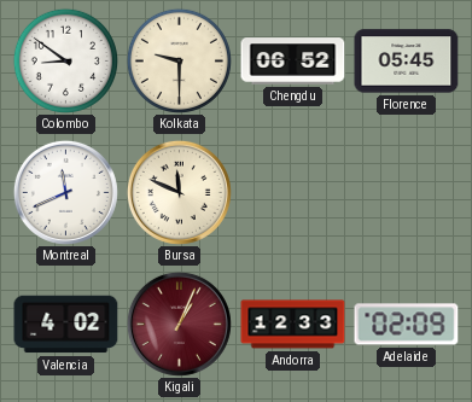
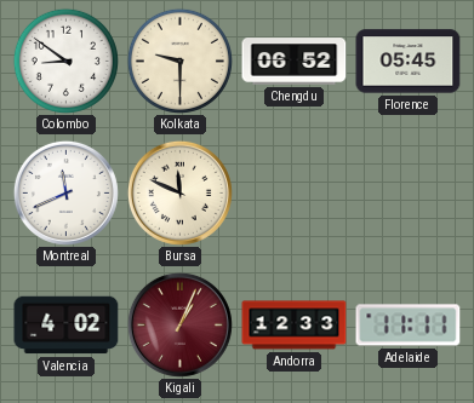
Adelaide: 02:09 -> 11:11
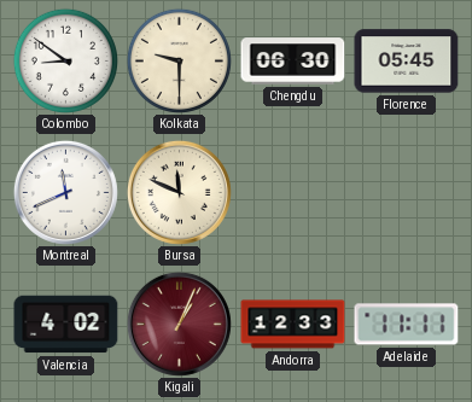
Chengdu: 06:52 -> 06:30
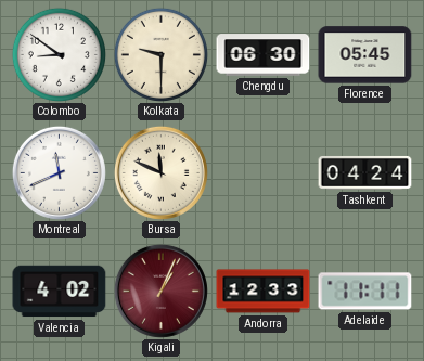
Tashkent: none -> 04:24
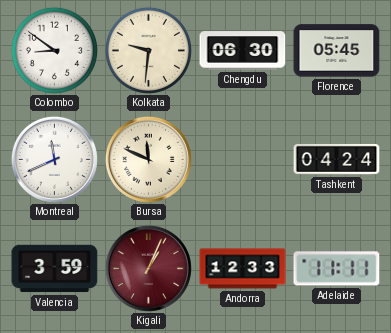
Kolkata: 9:30 -> 9:31
Valencia: 4:02 -> 3:59
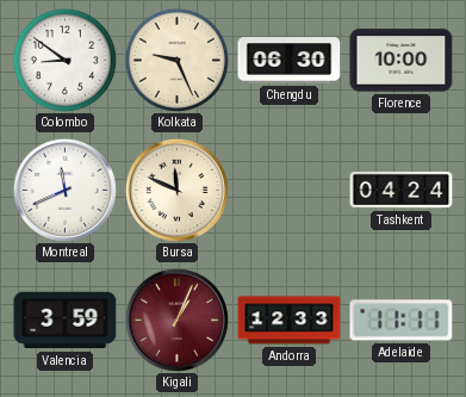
Kolkata: 9:31 -> 9:26
Florence: 05:45 -> 10:00
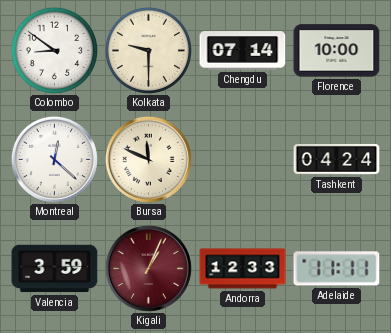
Kolkata: 9:26 -> 9:30
Chengdu: 06:30 -> 07:14
Montreal: 11:41 -> 12:22
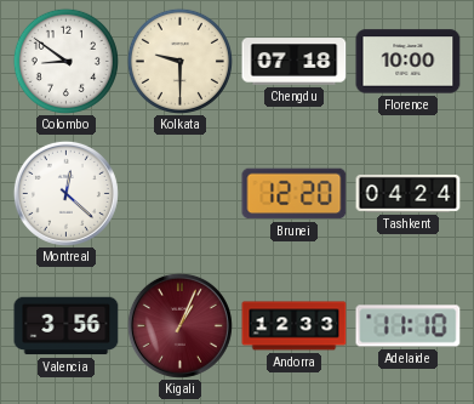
Chengdu: 07:14 -> 07:18
Bursa: 11:49 -> none
Brunei: none -> 12:20
Valencia: 3:59 -> 3:56
Adelaide: 11:11 -> 11:10
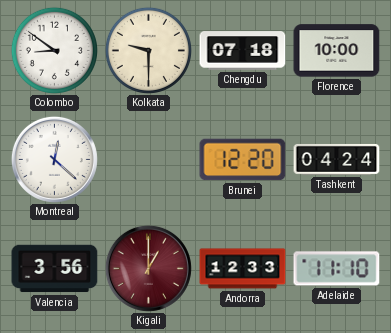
Kigali: 1:04 -> 1:00
